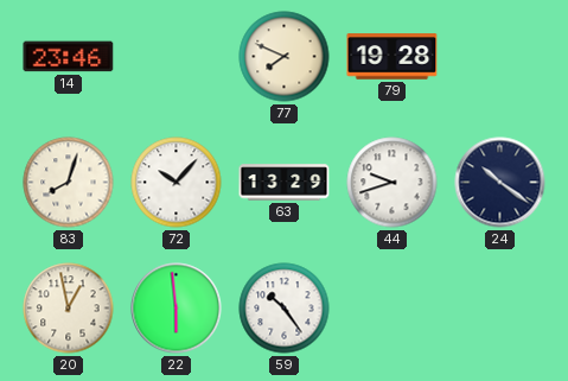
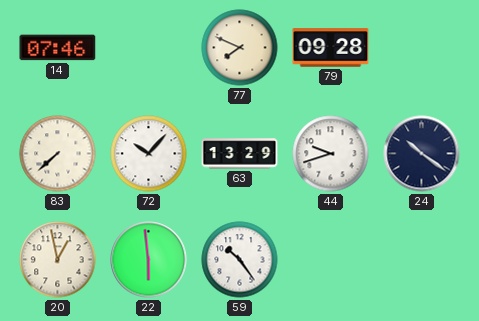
14: 23:46 -> 07:46
79: 19:28 -> 09:28
83: 8:03 -> 7:38
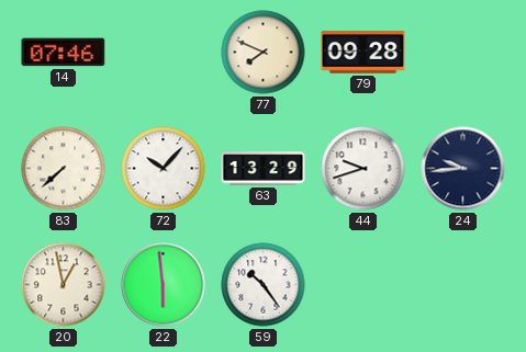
24: 10:21 -> 9:44
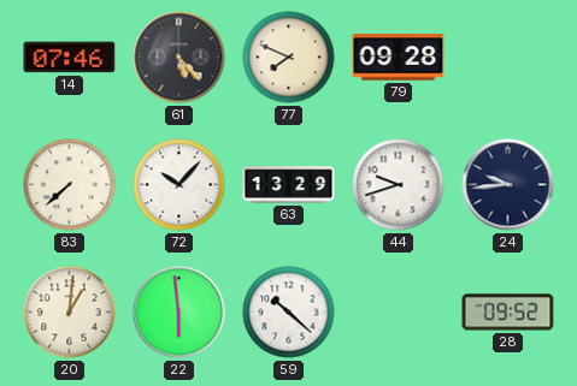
61: none -> 5:23
20: 12:58 -> 1:01
59: 10:24 -> 10:22
28: none -> 09:52
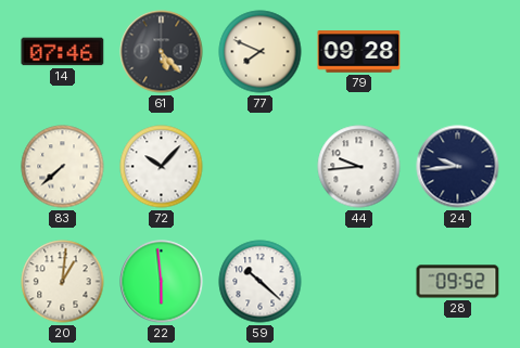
63: 13:29 -> none
44: 9:42 -> 9:44
